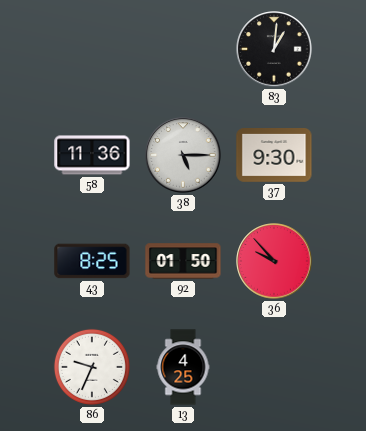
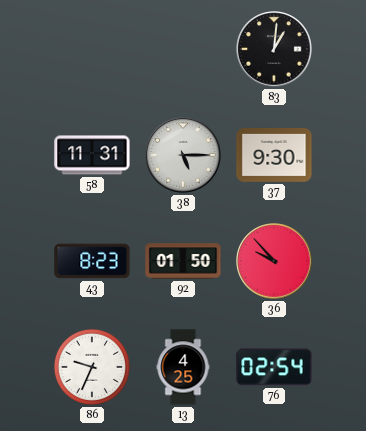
58: 11:36 -> 11:31
43: 8:25 -> 8:23
76: none -> 02:54
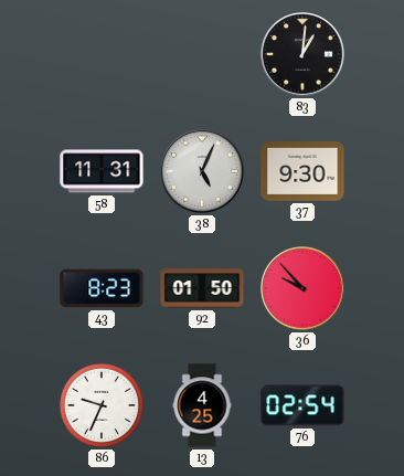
38: 5:15 -> 5:04
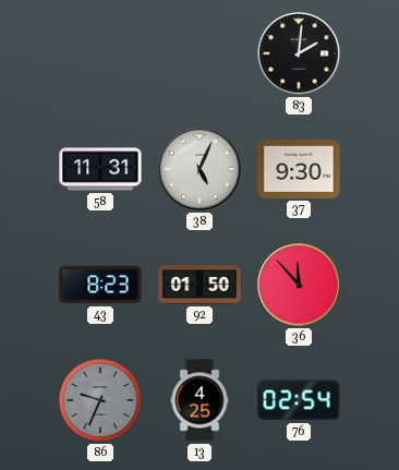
83: 1:01 -> 2:01
36: 9:53 -> 11:53
86 dial: white -> grey
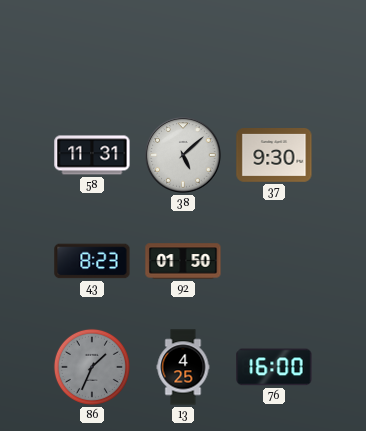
83: 2:01 -> none
38: 5:04 -> 5:08
36: 11:53 -> none
86: 9:34 -> 1:34
76: 02:54 -> 16:00
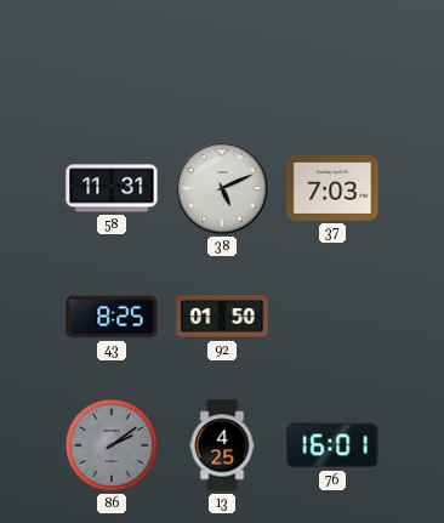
38: 5:08 -> 5:11
37: 9:30 -> 7:03
43: 8:23 -> 8:25
86: 1:34 -> 2:09
76: 16:00 -> 16:01
